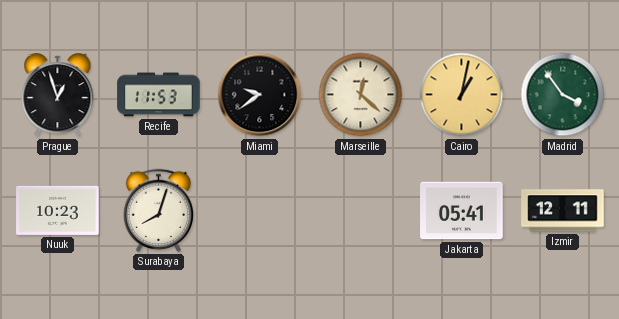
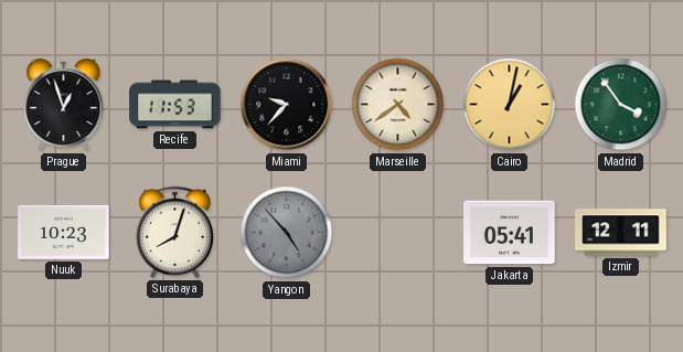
Miami: 9:39 -> 9:37
Marseille: 12:22 -> 4:39
Yangon: none -> 4:53
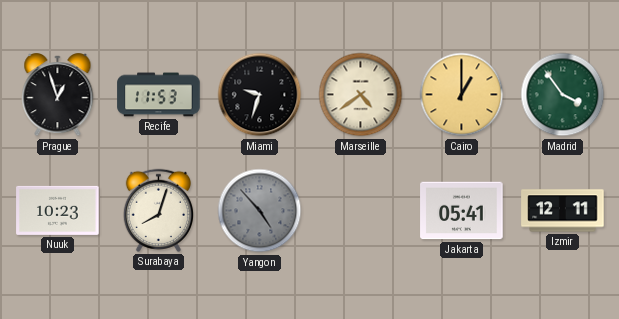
Miami: 9:37 -> 9:33
Cairo: 1:02 -> 1:00
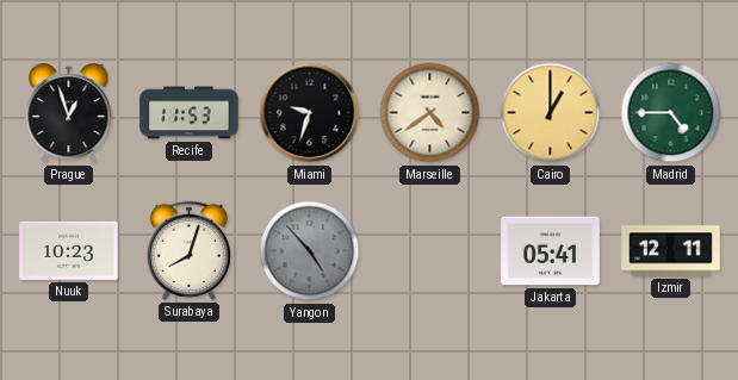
Madrid: 3:54 -> 4:45
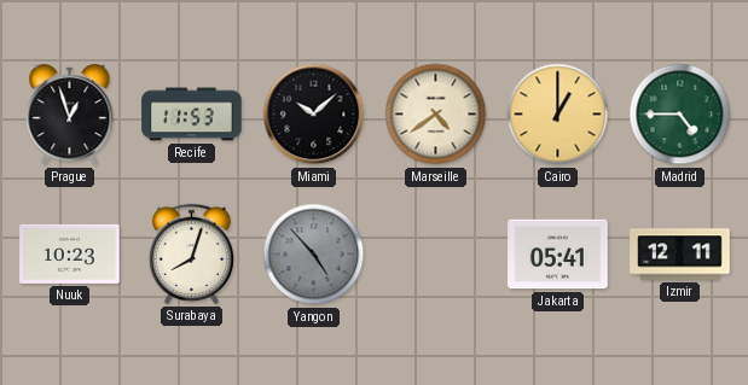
Miami: 9:33 -> 10:08
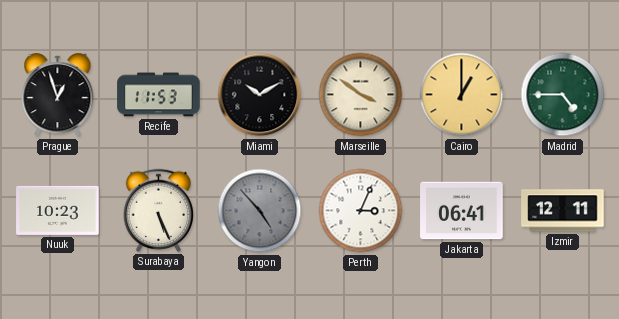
Miami: 10:08 -> 10:10
Marseille: 4:39 -> 3:51
Surabaya: 8:03 -> 5:26
Perth: none -> 3:04
Jakarta: 05:41 -> 06:41
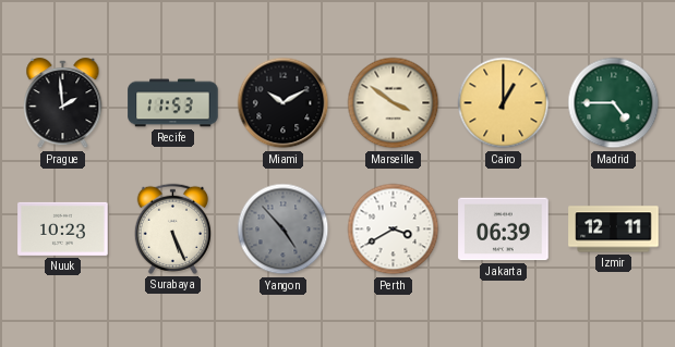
Prague: 12:57 -> 1:59
Perth: 3:04 -> 3:40
Jakarta: 06:41 -> 06:39
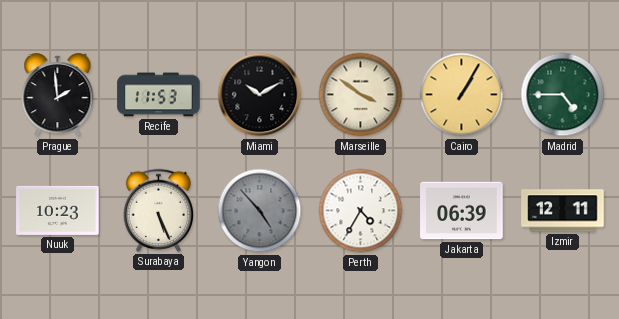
Cairo: 1:00 -> 1:05
Perth: 3:40 -> 4:35
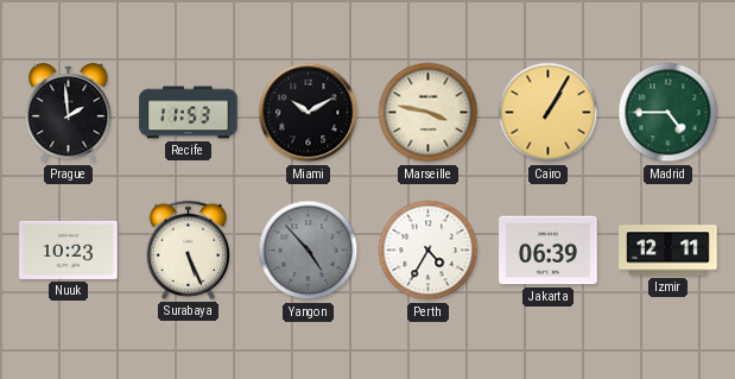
Marseille: 3:51 -> 3:47
